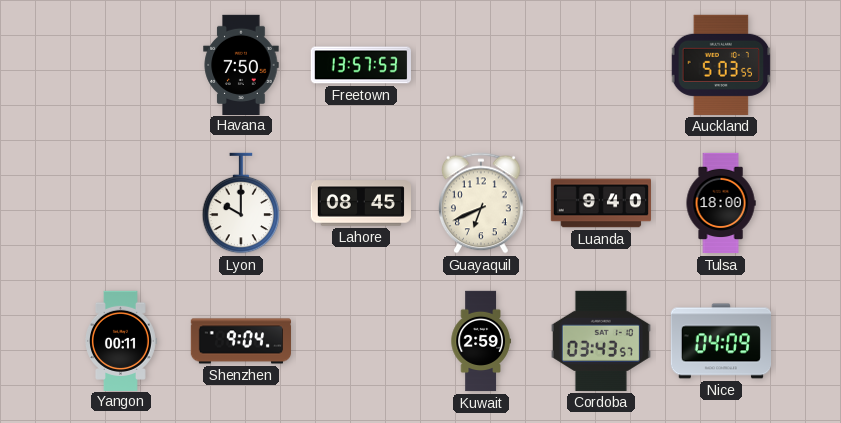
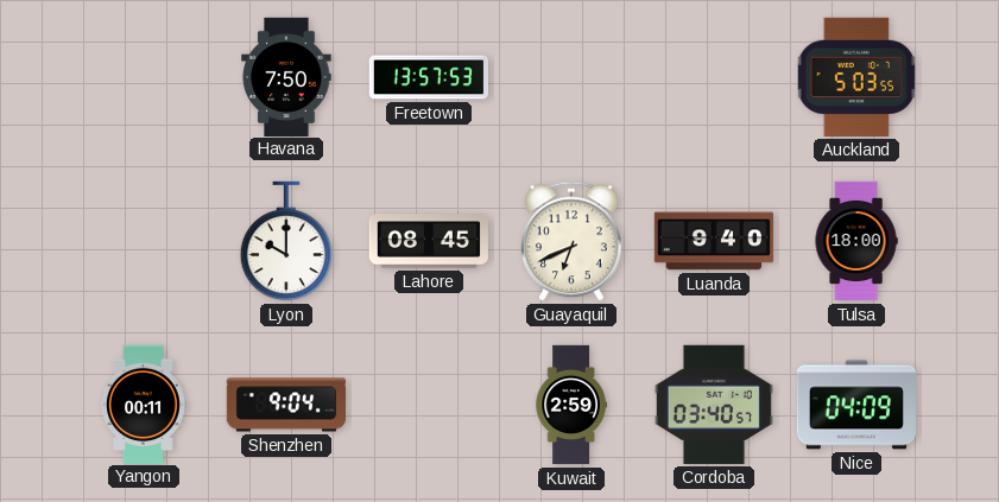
Cordoba: 03:43 -> 03:40
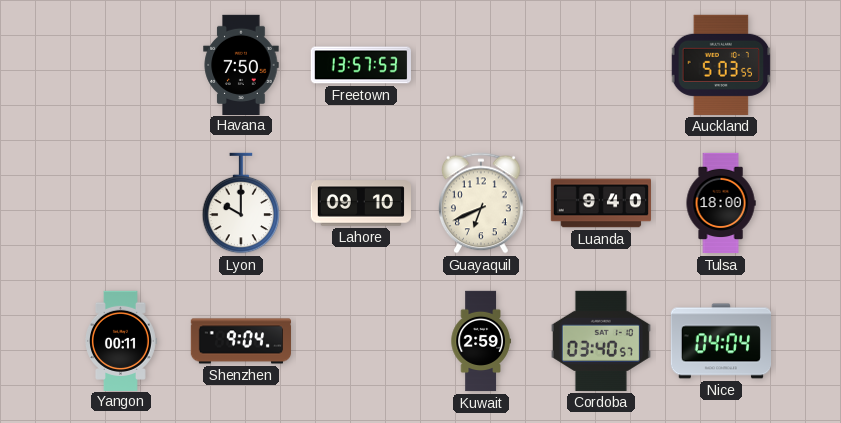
Lahore: 08:45 -> 09:10
Nice: 04:09 -> 04:04
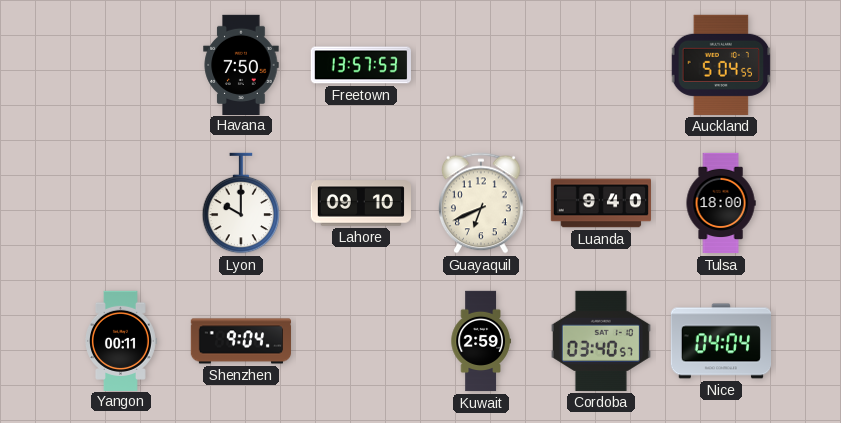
Auckland: 5:03 -> 5:04
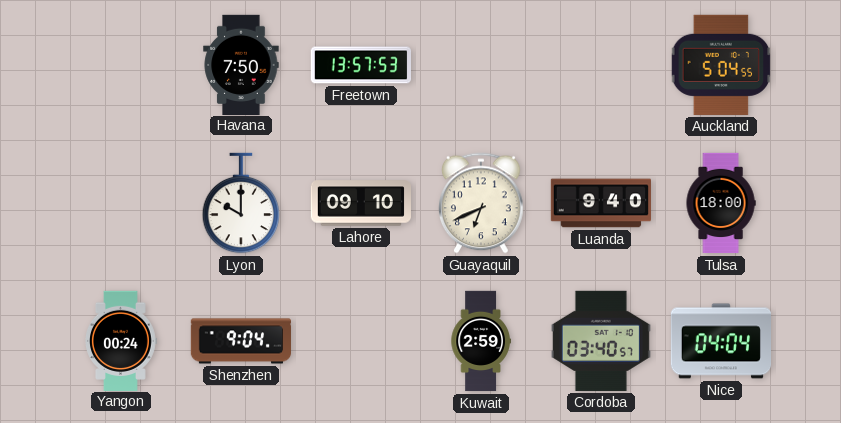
Yangon: 00:11 -> 00:24
